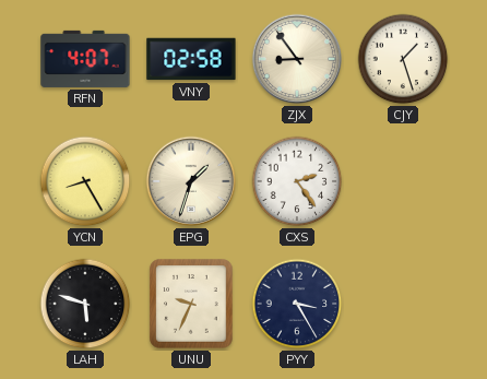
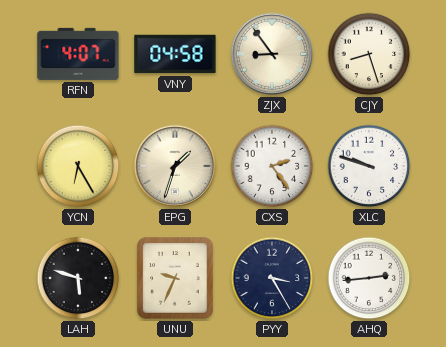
VNY: 02:58 -> 04:58
CJY: 1:27 -> 8:27
YCN: 8:25 -> 6:25
XLC: none -> 9:48
AHQ: none -> 2:44
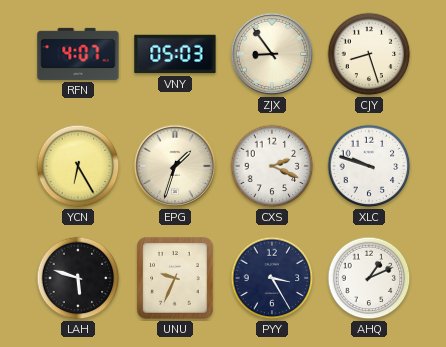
VNY: 04:58 -> 05:03
CXS: 2:24 -> 2:19
AHQ: 2:44 -> 1:11
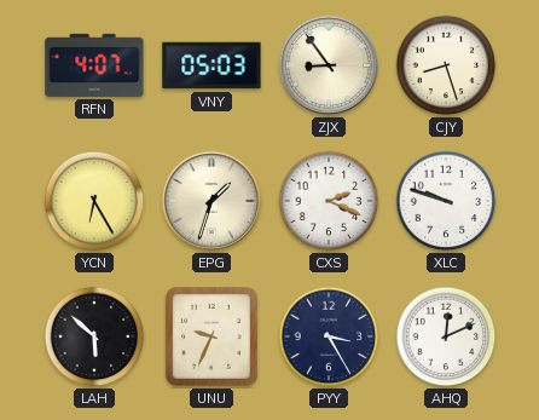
LAH: 5:48 -> 5:52
AHQ: 1:11 -> 12:11
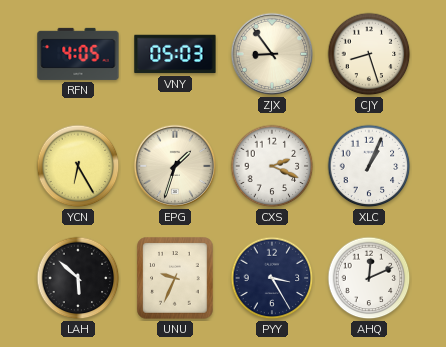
RFN: 4:07 -> 4:05
XLC: 9:48 -> 1:04
